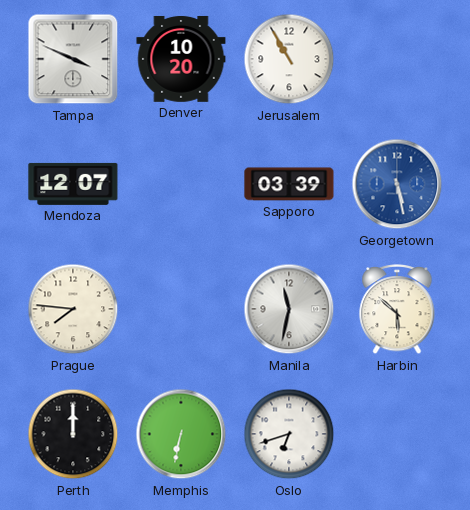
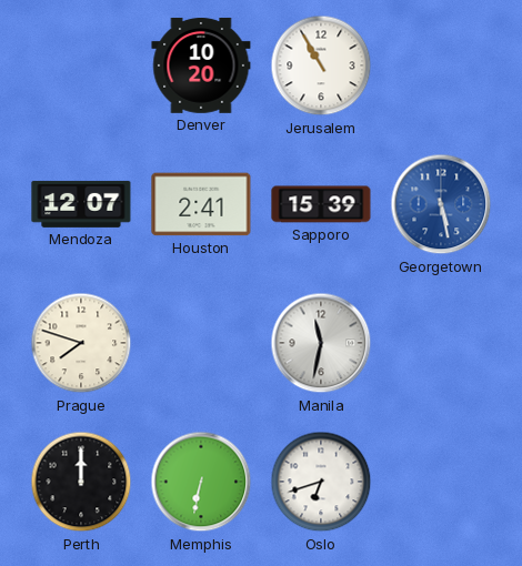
Tampa: 3:49 -> none
Houston: none -> 2:41
Sapporo: 03:39 -> 15:39
Prague: 7:46 -> 7:48
Harbin: 5:52 -> none
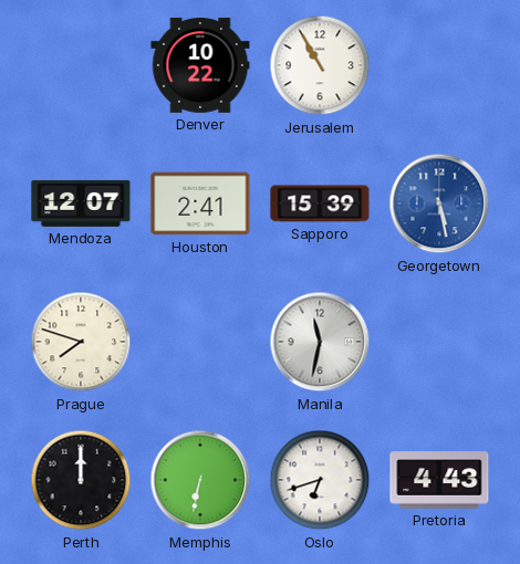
Denver: 10:20 -> 10:22
Pretoria: none -> 4:43
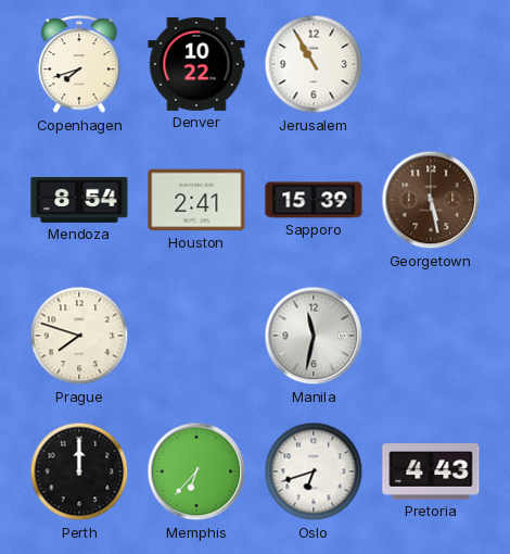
Copenhagen: none -> 7:42
Mendoza: 12:07 -> 8:54
Georgetown dial: blue -> brown
Memphis: 6:32 -> 6:37
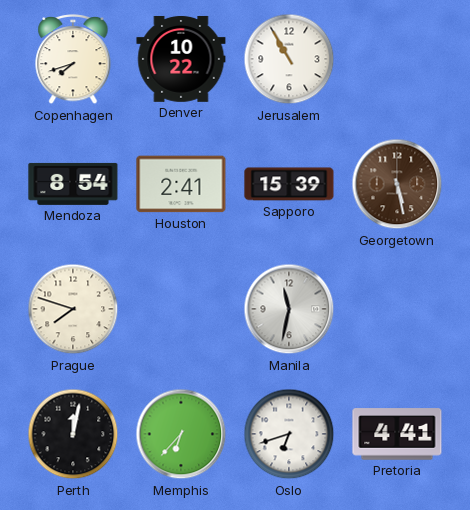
Perth: 12:00 -> 12:02
Pretoria: 4:43 -> 4:41
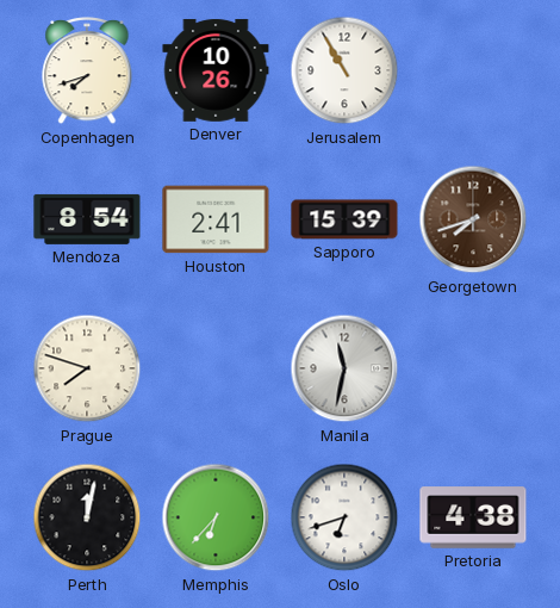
Denver: 10:22 -> 10:26
Georgetown: 5:28 -> 7:42
Pretoria: 4:41 -> 4:38
